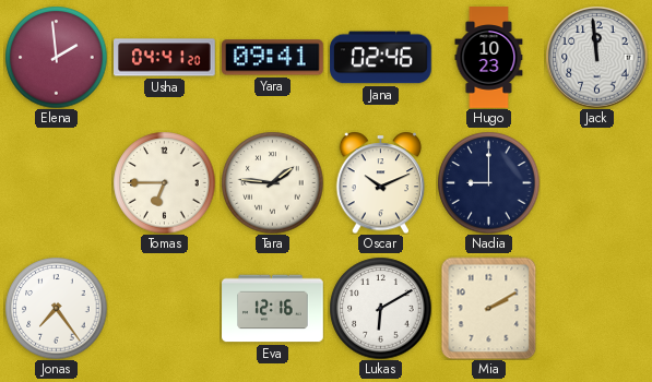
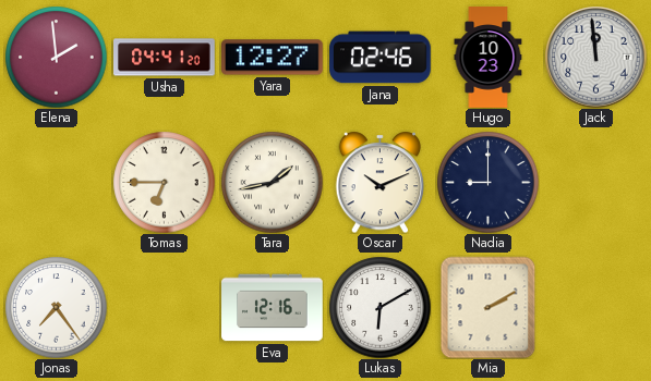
Yara: 09:41 -> 12:27
Tara: 1:46 -> 1:43
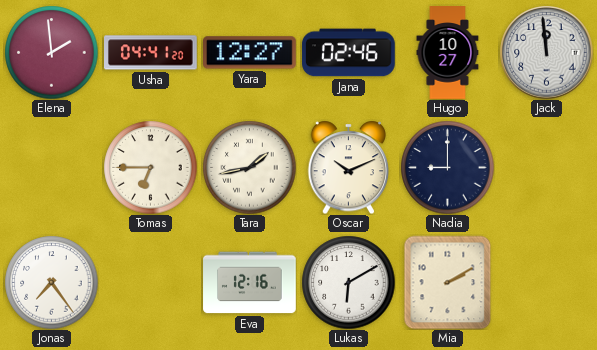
Hugo: 10:23 -> 10:27
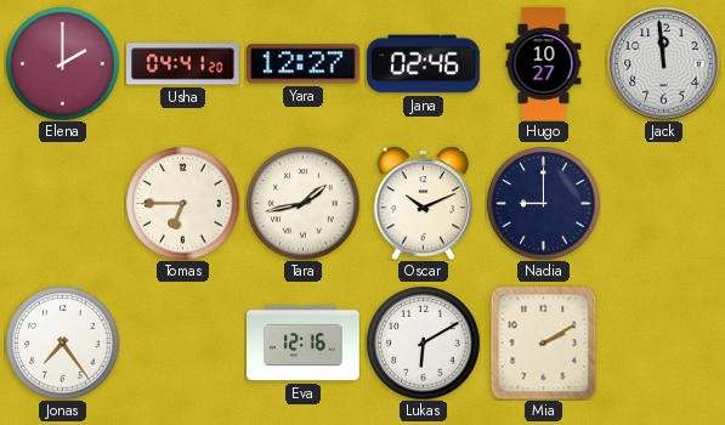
Elena: 1:59 -> 2:00
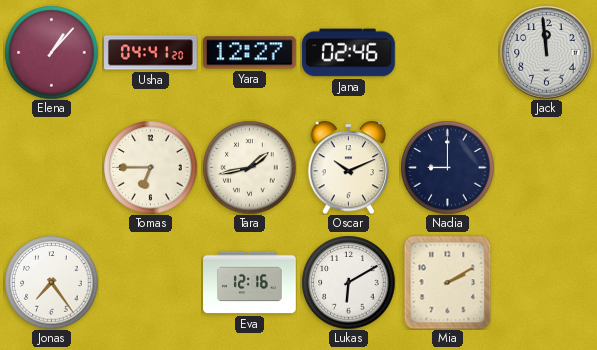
Elena: 2:00 -> 1:07
Hugo: 10:27 -> none
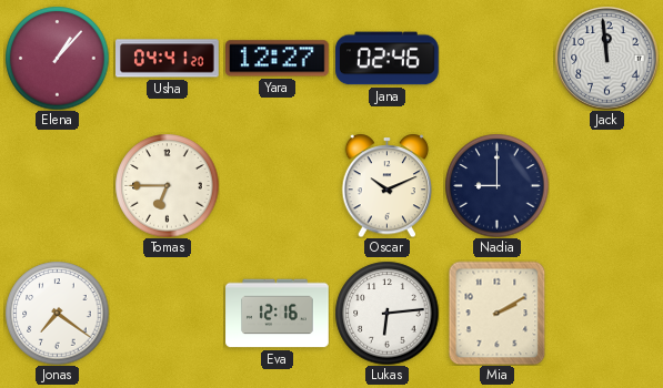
Tara: 1:43 -> none
Jonas: 7:24 -> 7:21
Lukas: 6:10 -> 6:14
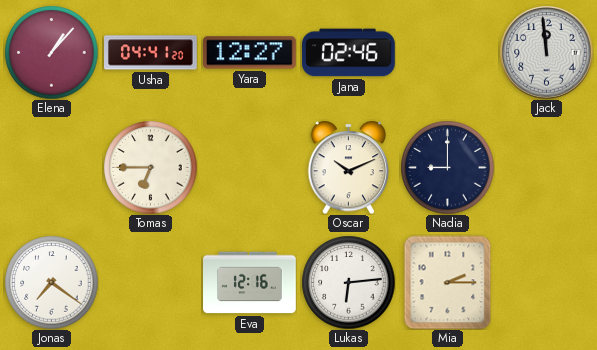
Mia: 2:10 -> 2:15
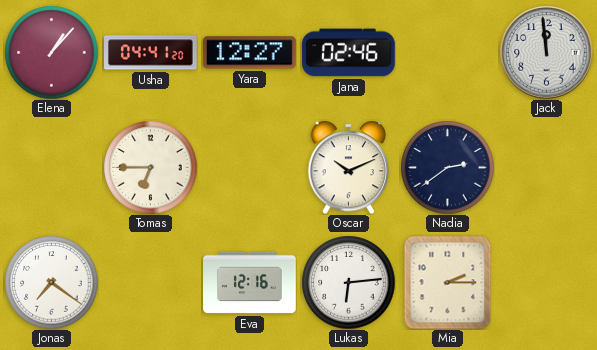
Nadia: 9:00 -> 2:39
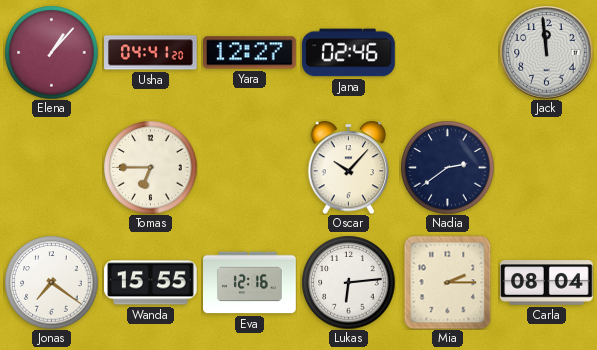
Oscar: 10:11 -> 10:07
Wanda: none -> 15:55
Carla: none -> 08:04
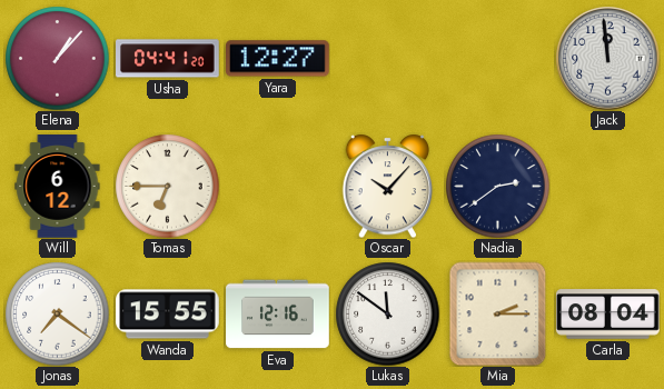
Jana: 02:46 -> none
Will: none -> 6:12
Lukas: 6:14 -> 11:51
